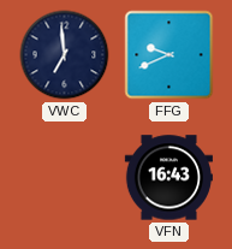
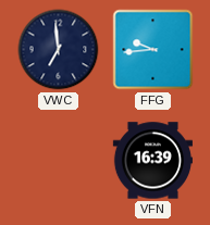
FFG: 9:41 -> 9:44
VFN: 16:43 -> 16:39
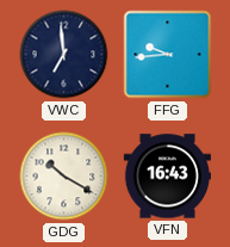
GDG: none -> 10:20
VFN: 16:39 -> 16:43
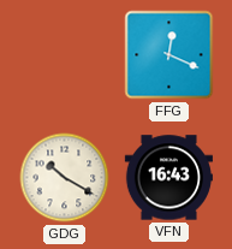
VWC: 6:59 -> none
FFG: 9:44 -> 12:19
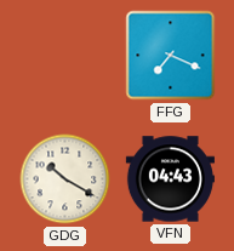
FFG: 12:19 -> 7:19
VFN: 16:43 -> 04:43
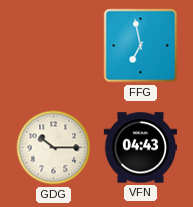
FFG: 7:19 -> 6:58
GDG: 10:20 -> 10:15
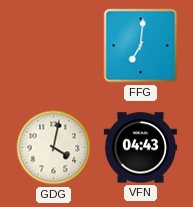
FFG: 6:58 -> 7:01
GDG: 10:15 -> 4:02
